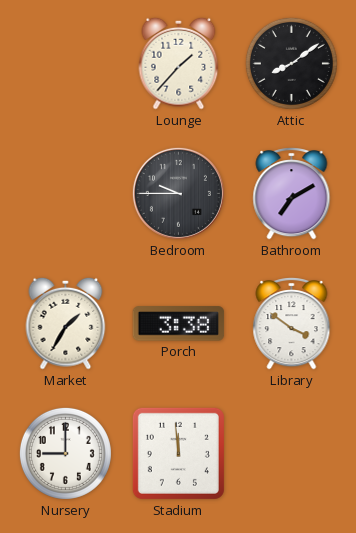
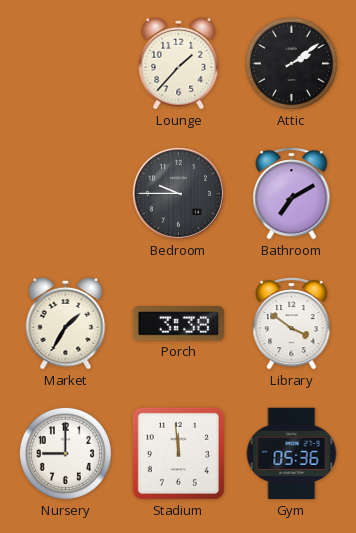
Attic: 8:09 -> 2:09
Gym: none -> 05:36
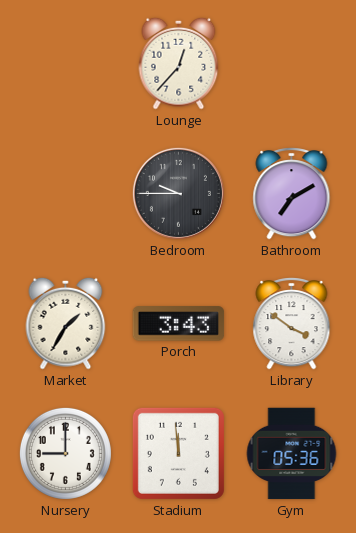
Lounge: 1:37 -> 12:37
Attic: 2:09 -> none
Porch: 3:38 -> 3:43
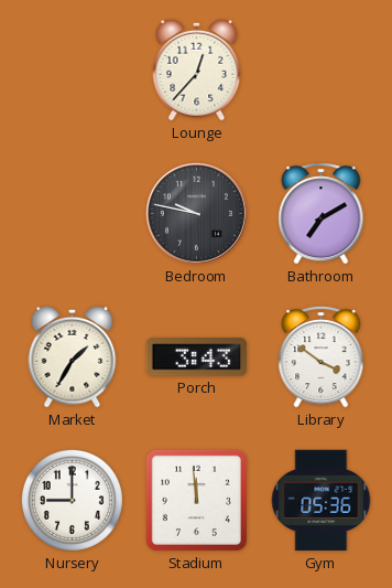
Bedroom: 9:45 -> 9:47
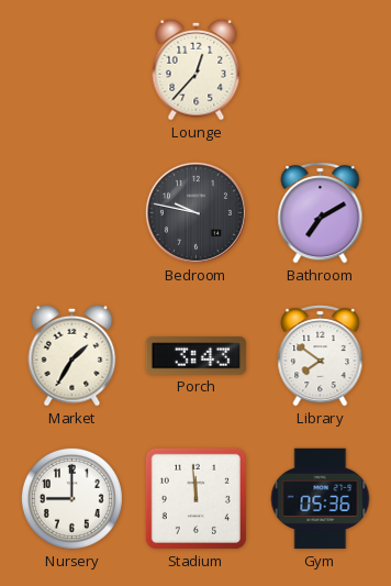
Library: 3:51 -> 7:51
